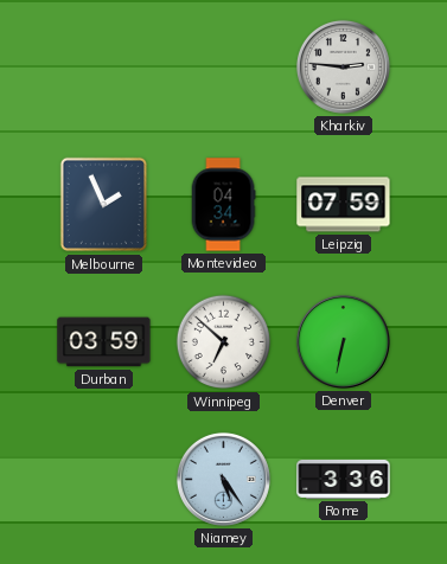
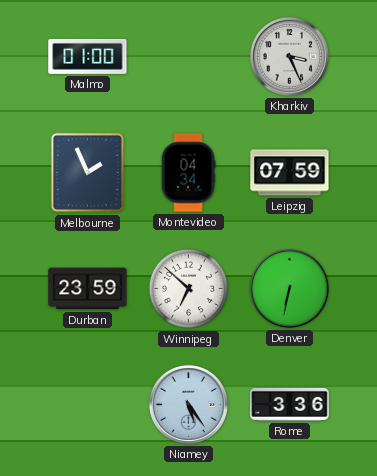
Malmo: none -> 01:00
Kharkiv: 2:46 -> 3:26
Durban: 03:59 -> 23:59
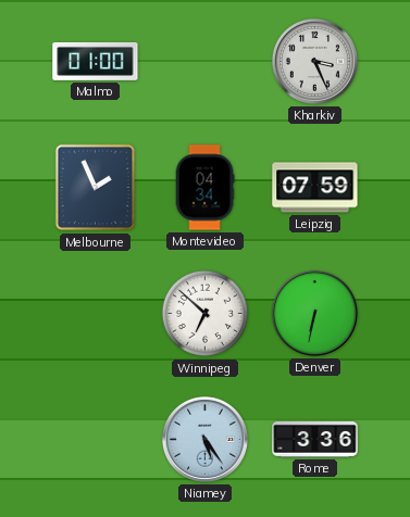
Durban: 23:59 -> none
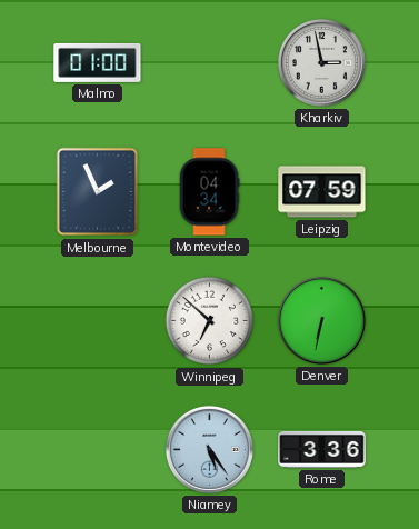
Kharkiv: 3:26 -> 2:58
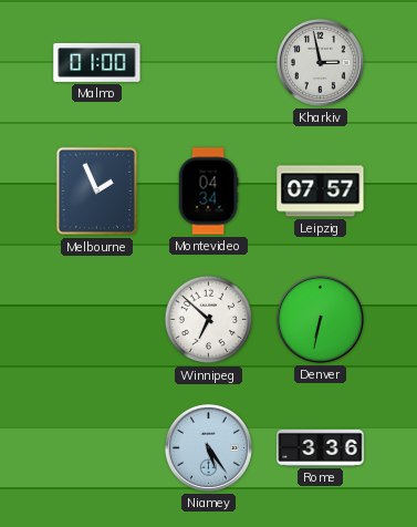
Leipzig: 07:59 -> 07:57
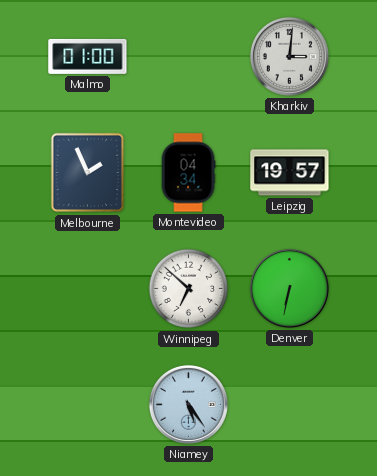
Kharkiv: 2:58 -> 3:01
Leipzig: 07:57 -> 19:57
Rome: 3:36 -> none
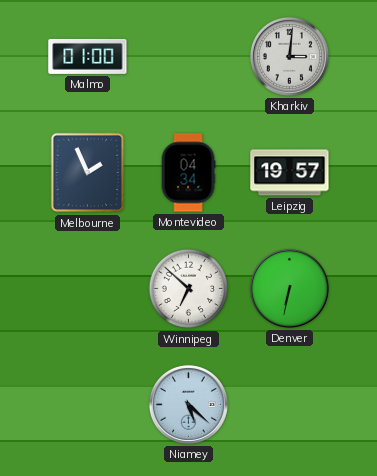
Niamey: 5:24 -> 5:22
